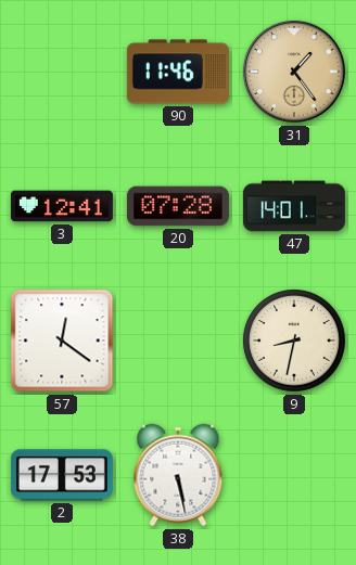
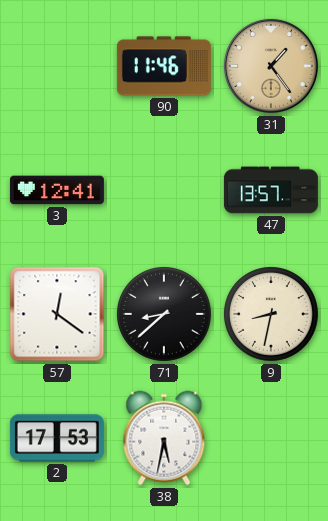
20: 07:28 -> none
47: 14:01 -> 13:57
71: none -> 8:38
38: 5:28 -> 5:32
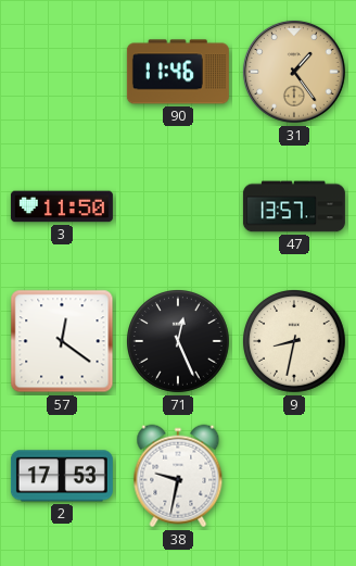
3: 12:41 -> 11:50
71: 8:38 -> 12:26
38: 5:32 -> 9:32
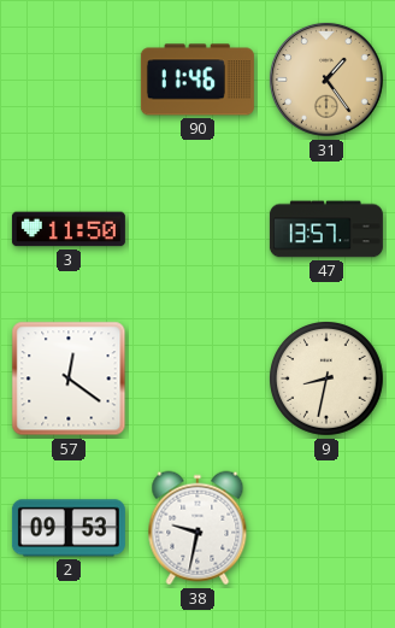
71: 12:26 -> none
2: 17:53 -> 09:53
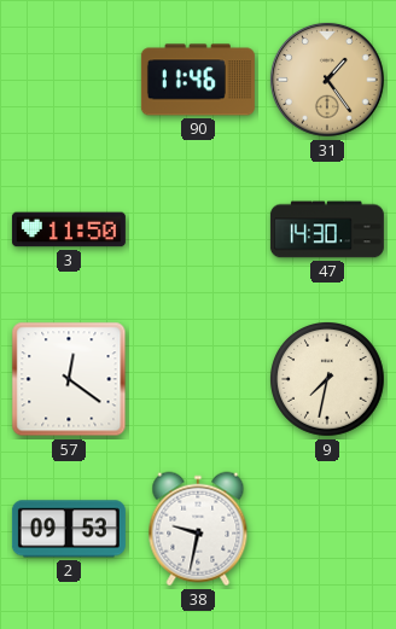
47: 13:57 -> 14:30
9: 8:32 -> 7:32
